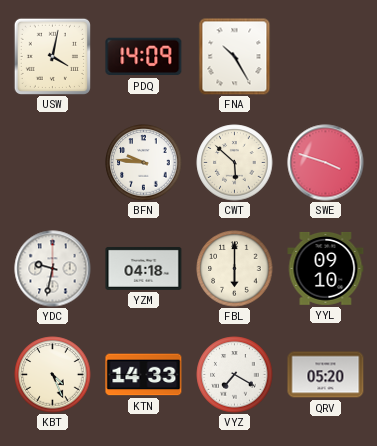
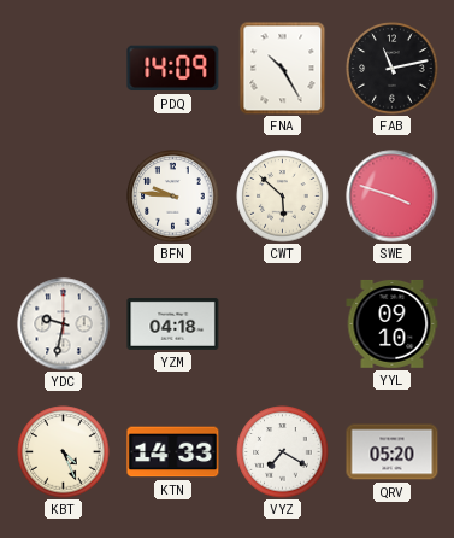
USW: 4:02 -> none
FAB: none -> 11:13
FBL: 6:00 -> none
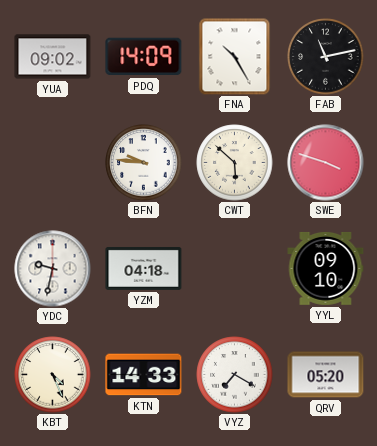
YUA: none -> 09:02
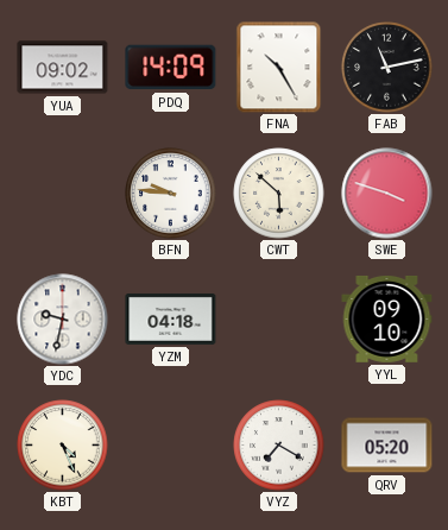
KTN: 14:33 -> none
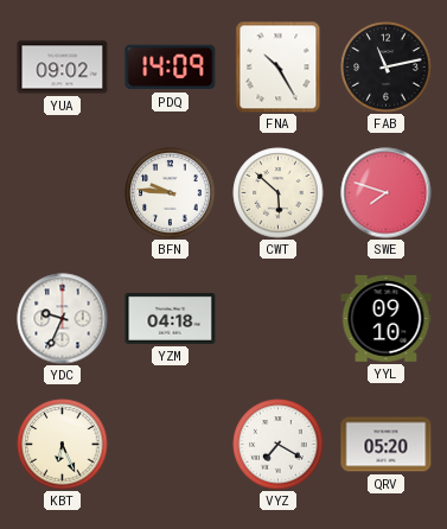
SWE: 3:48 -> 7:48
YDC: 9:32 -> 9:34
KBT: 4:26 -> 6:26
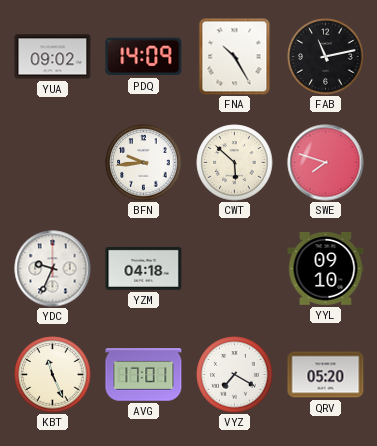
BFN: 9:46 -> 9:44
KBT: 6:26 -> 11:26
AVG: none -> 17:01
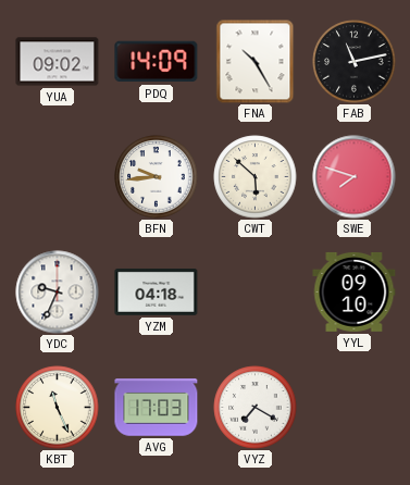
AVG: 17:01 -> 17:03
QRV: 05:20 -> none
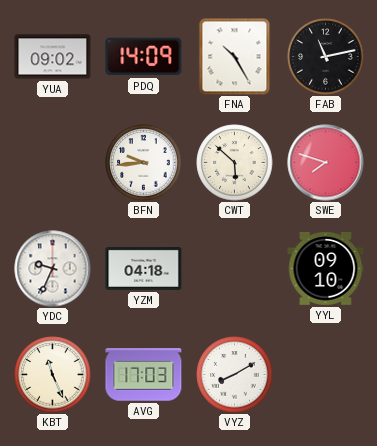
VYZ: 7:20 -> 8:10
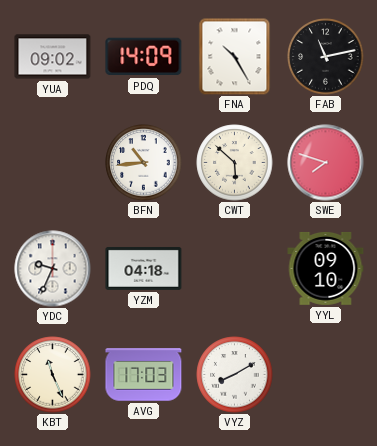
BFN: 9:44 -> 10:44
